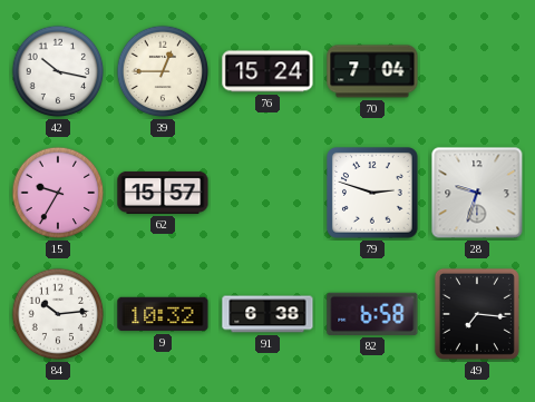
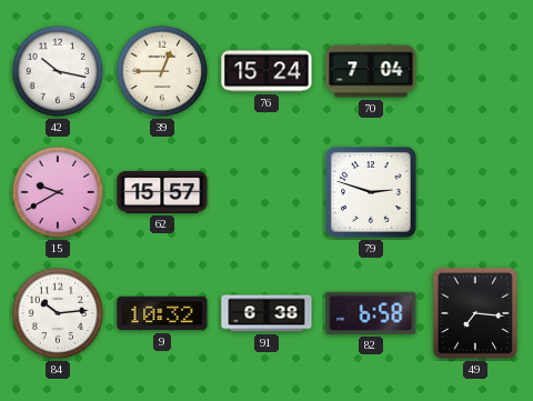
15: 9:35 -> 9:40
28: 9:33 -> none
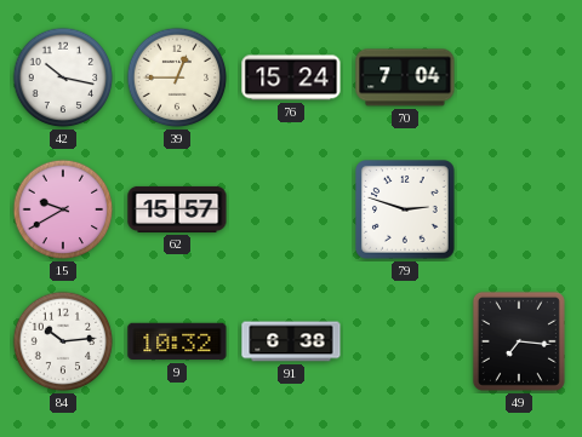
82: 6:58 -> none
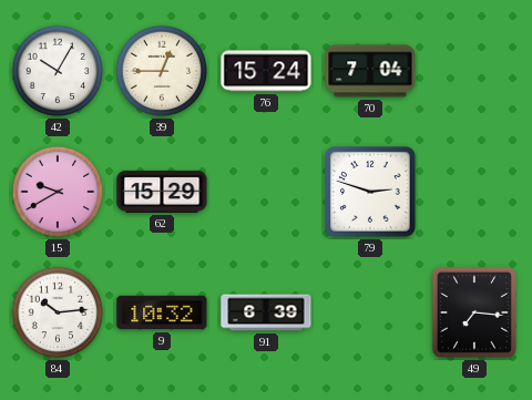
42: 10:17 -> 10:05
62: 15:57 -> 15:29
91: 6:38 -> 6:39
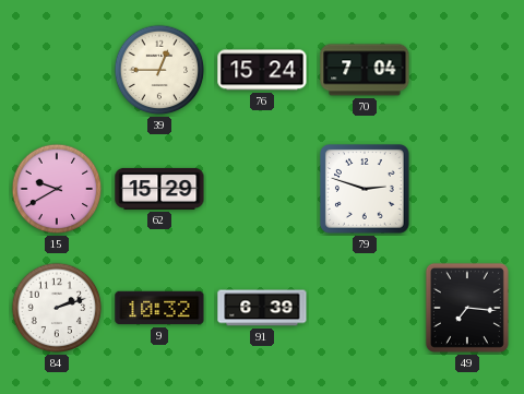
42: 10:05 -> none
84: 10:14 -> 2:12
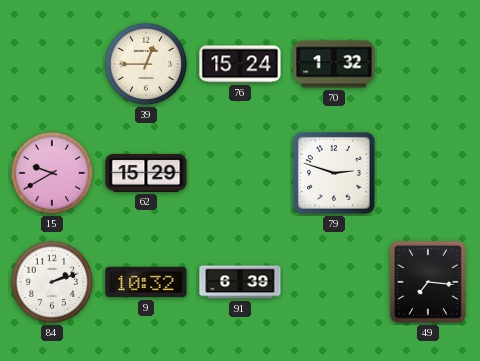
70: 7:04 -> 1:32
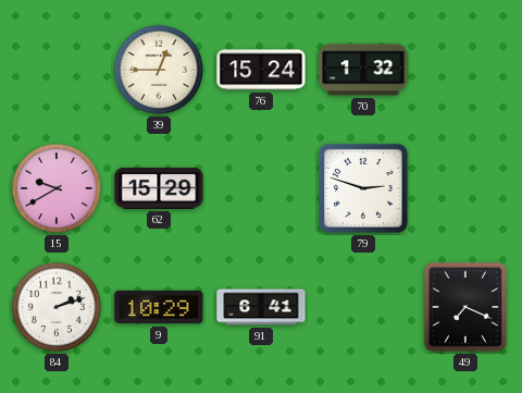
9: 10:32 -> 10:29
91: 6:39 -> 6:41
49: 7:16 -> 7:19
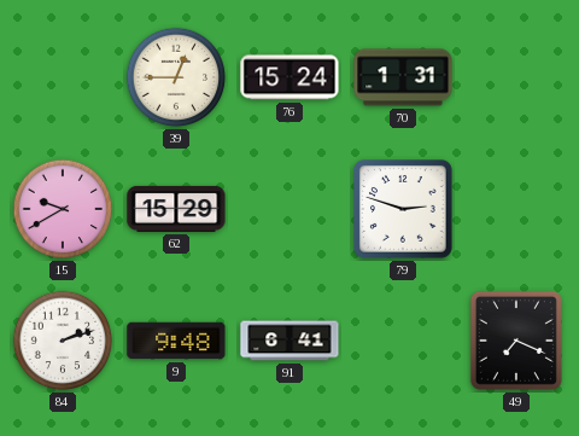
70: 1:32 -> 1:31
9: 10:29 -> 9:48
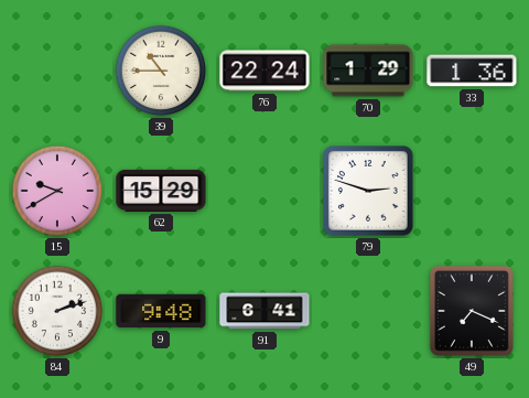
39: 12:45 -> 10:45
76: 15:24 -> 22:24
70: 1:31 -> 1:29
33: none -> 1:36
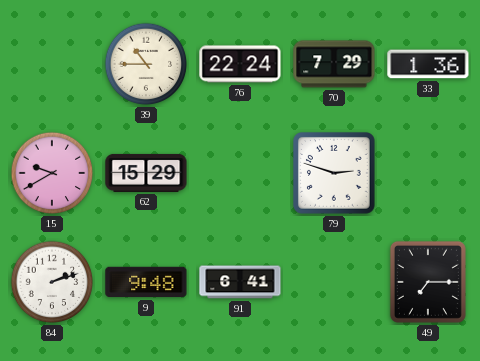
70: 1:29 -> 7:29
49: 7:19 -> 7:15
